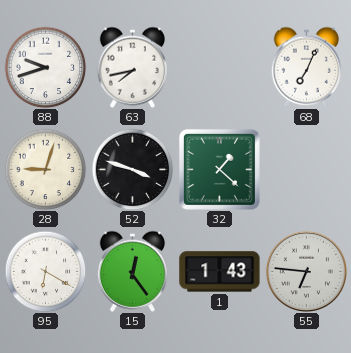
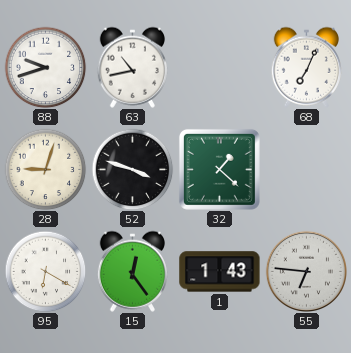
63: 7:43 -> 10:43
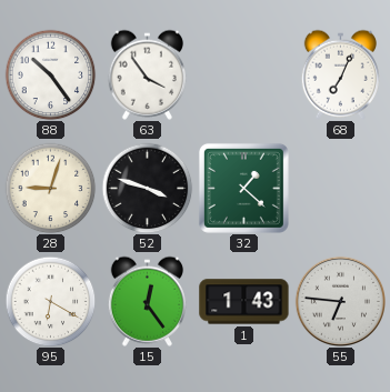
88: 9:42 -> 10:24
63: 10:43 -> 3:54
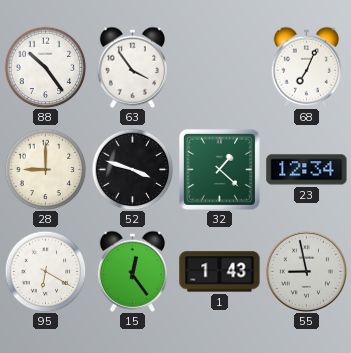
28: 9:03 -> 9:00
23: none -> 12:34
55: 6:46 -> 8:58
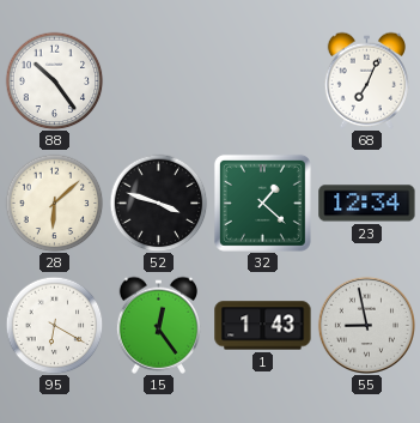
63: 3:54 -> none
28: 9:00 -> 6:08
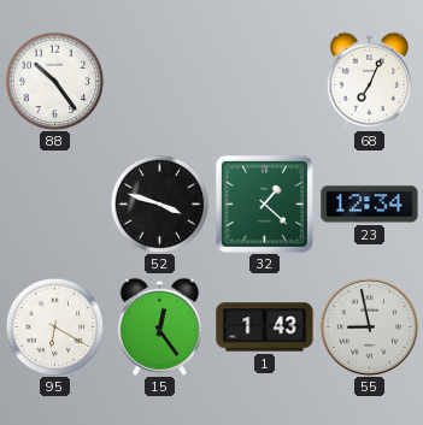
28: 6:08 -> none
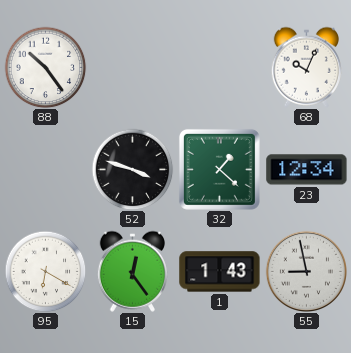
68: 7:04 -> 10:04
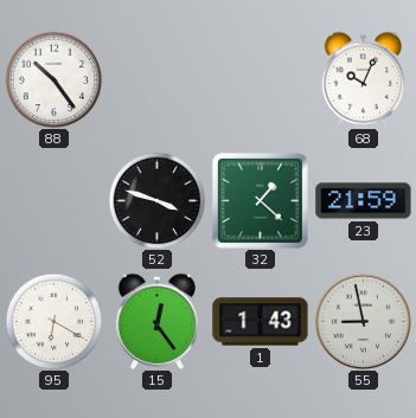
23: 12:34 -> 21:59
